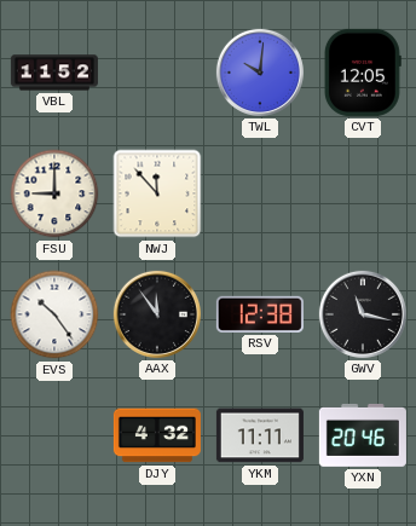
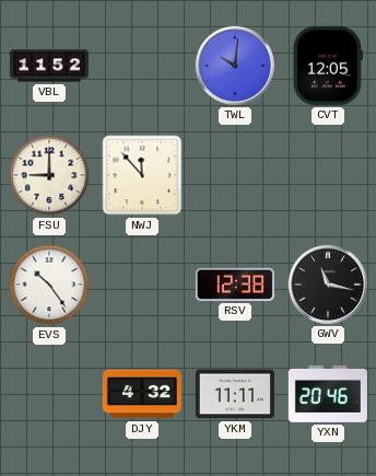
AAX: 11:54 -> none
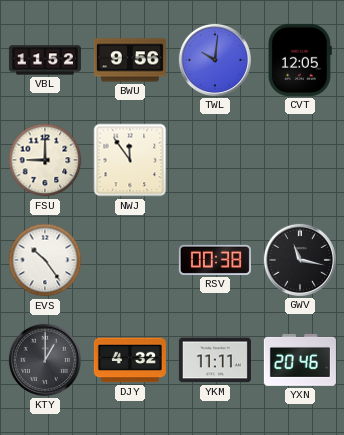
BWU: none -> 9:56
NWJ: 11:53 -> 11:54
RSV: 12:38 -> 00:38
KTY: none -> 1:00
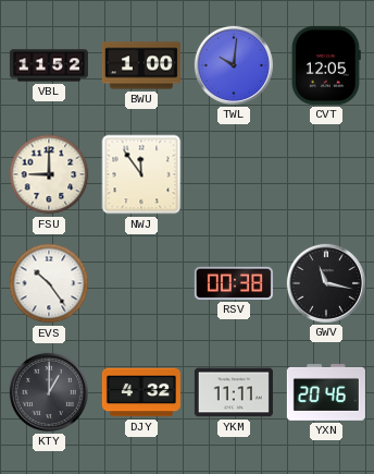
BWU: 9:56 -> 1:00
